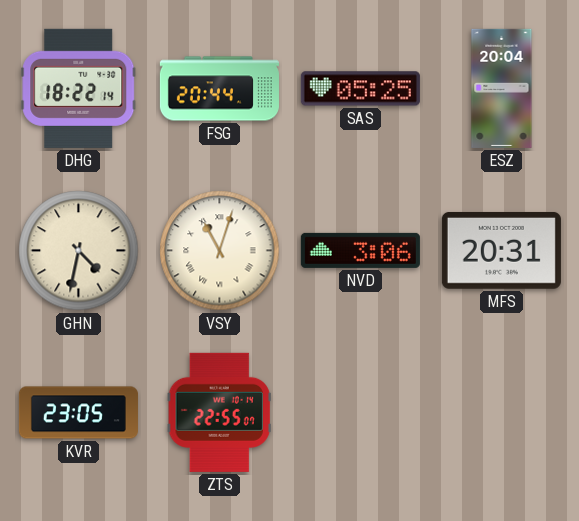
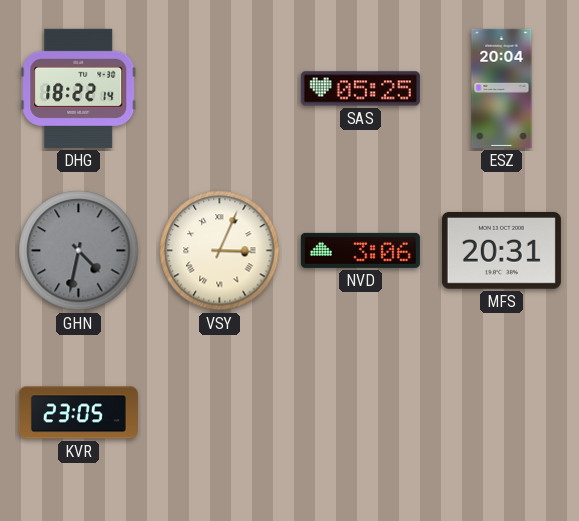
FSG: 20:44 -> none
GHN dial: cream -> grey
VSY: 11:03 -> 3:04
ZTS: 22:55 -> none
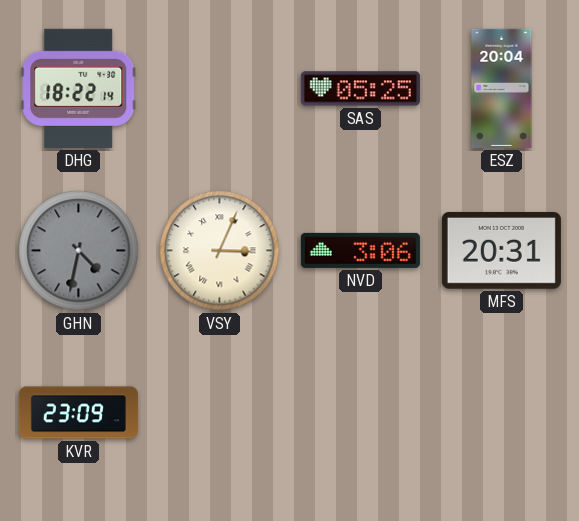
KVR: 23:05 -> 23:09
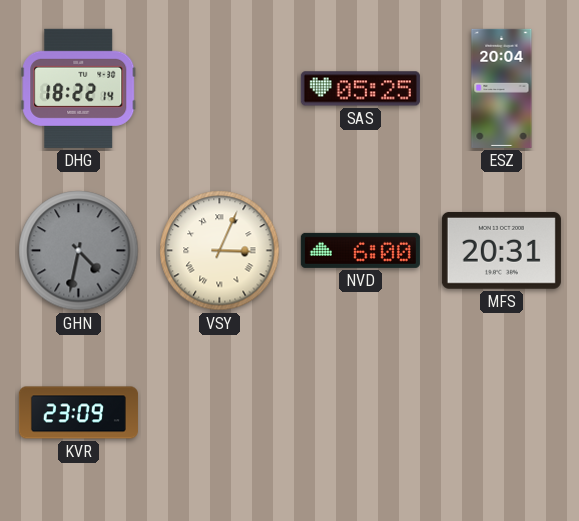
NVD: 3:06 -> 6:00
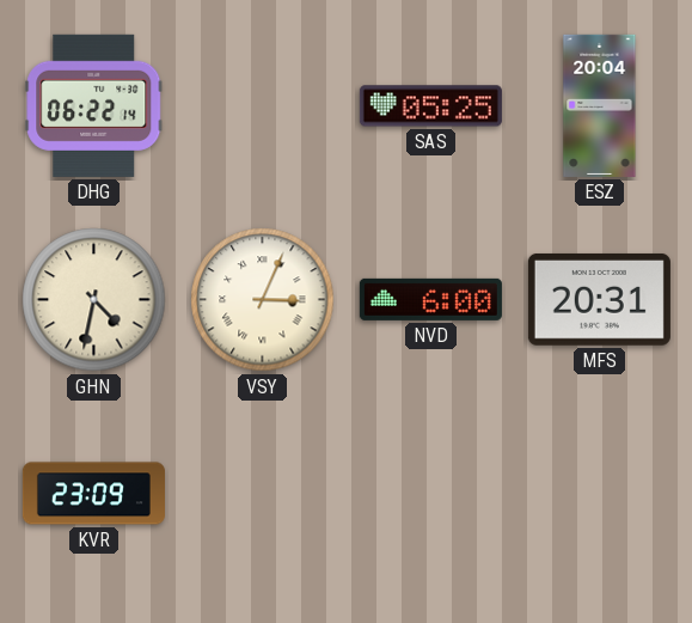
DHG: 18:22 -> 06:22
GHN dial: grey -> cream
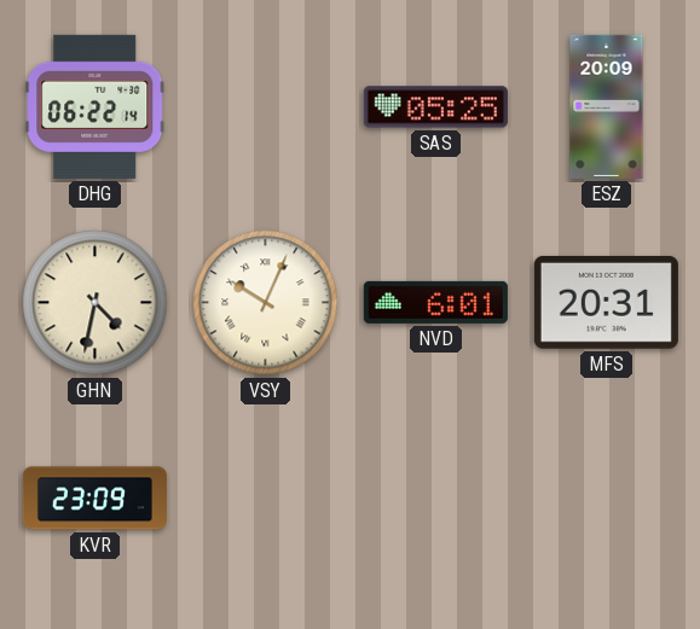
ESZ: 20:04 -> 20:09
VSY: 3:04 -> 10:04
NVD: 6:00 -> 6:01
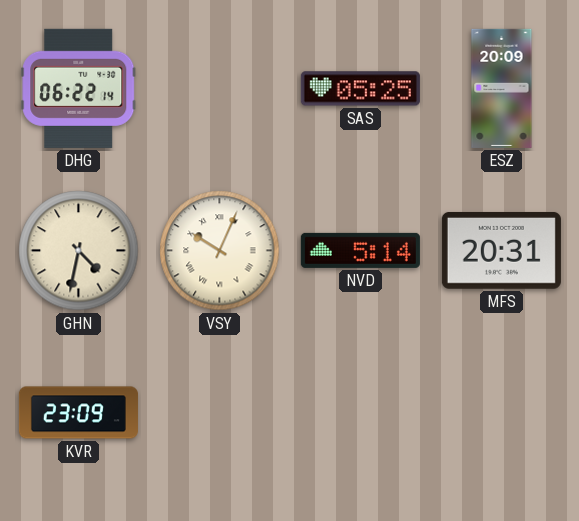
NVD: 6:01 -> 5:14
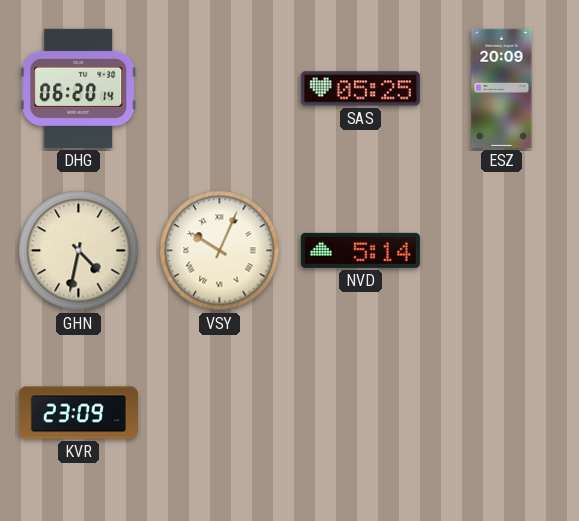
DHG: 06:22 -> 06:20
MFS: 20:31 -> none
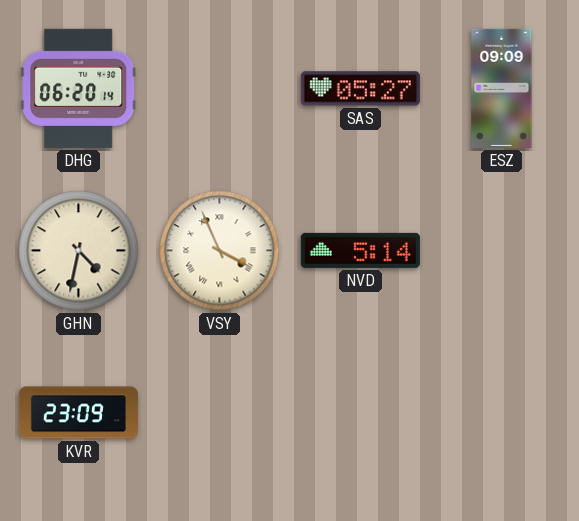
SAS: 05:25 -> 05:27
ESZ: 20:09 -> 09:09
VSY: 10:04 -> 3:56
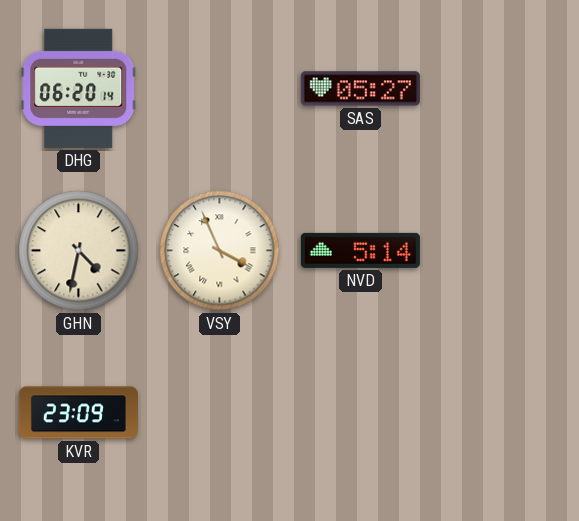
ESZ: 09:09 -> none
